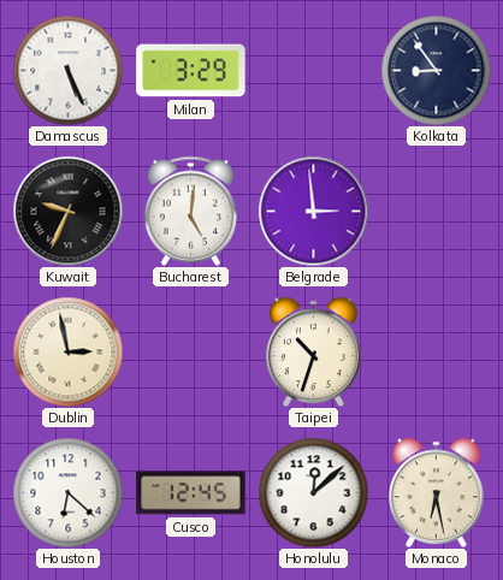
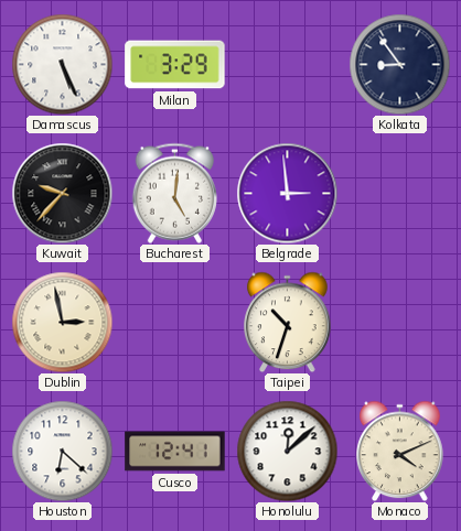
Kuwait: 9:34 -> 9:37
Cusco: 12:45 -> 12:41
Monaco: 6:28 -> 4:11
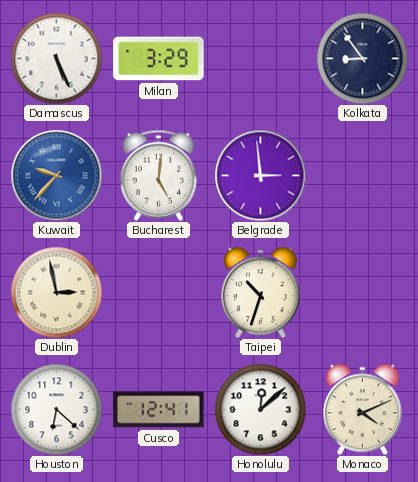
Kuwait dial: black -> blue
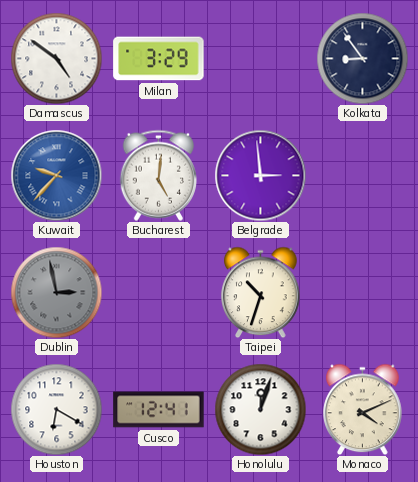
Damascus: 5:26 -> 4:51
Dublin dial: cream -> grey
Houston: 6:22 -> 6:20
Honolulu: 12:08 -> 12:03
